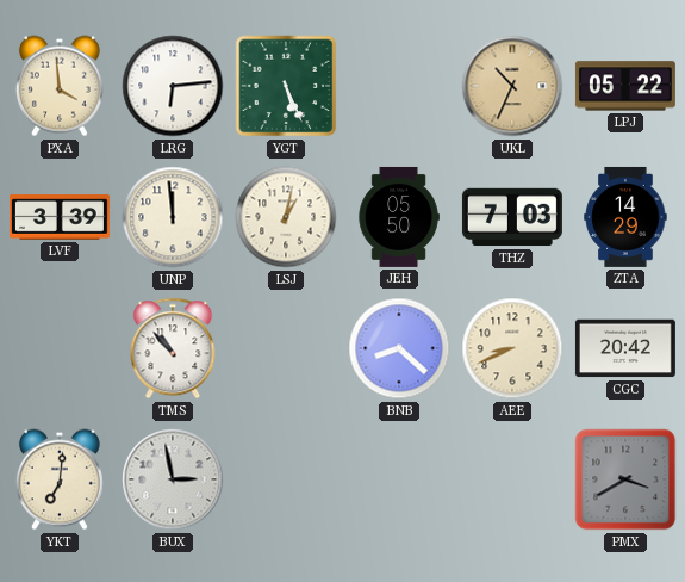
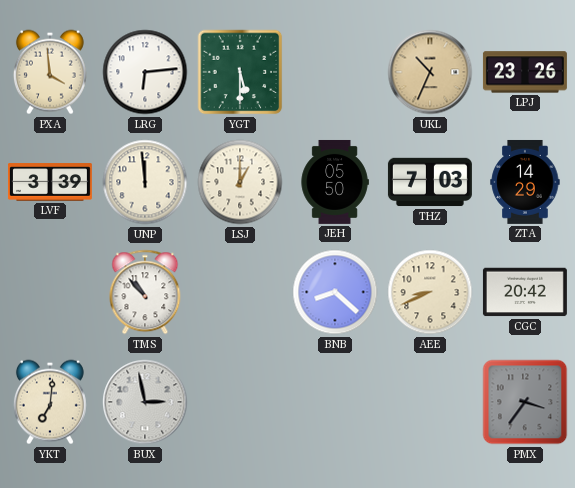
YGT: 5:26 -> 5:30
LPJ: 05:22 -> 23:26
LSJ: 1:02 -> 1:00
PMX: 3:40 -> 3:36
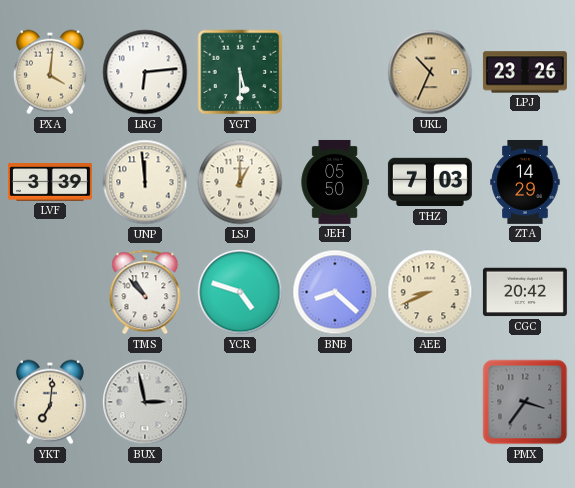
PXA: 3:59 -> 4:01
YCR: none -> 4:48
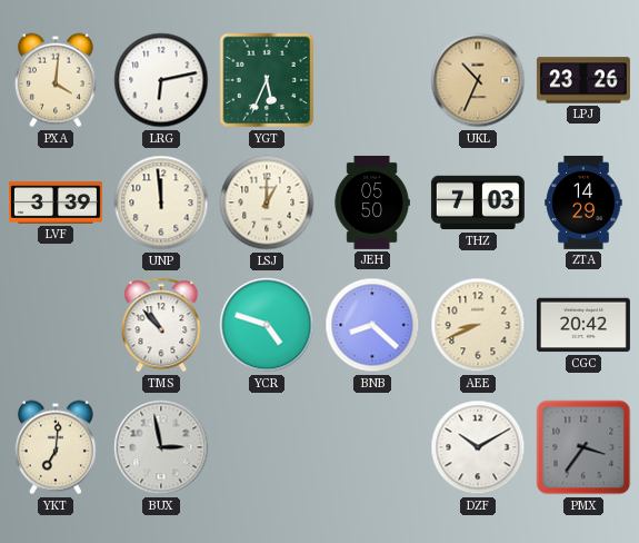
LRG: 6:14 -> 6:13
YGT: 5:30 -> 5:34
DZF: none -> 10:10
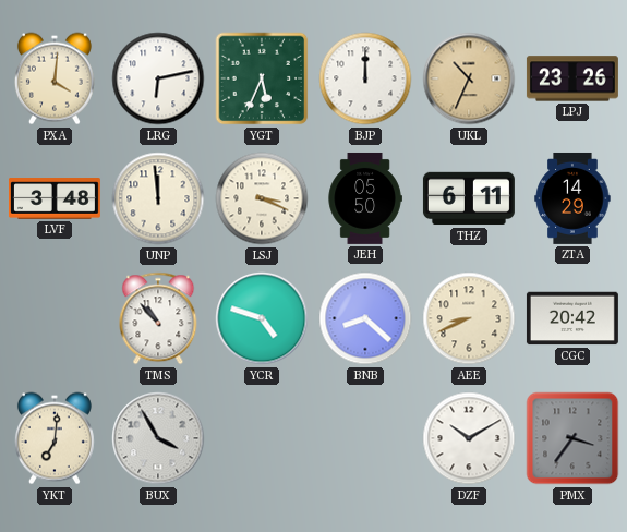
BJP: none -> 12:00
LVF: 3:39 -> 3:48
LSJ: 1:00 -> 3:19
THZ: 7:03 -> 6:11
BUX: 2:58 -> 3:55
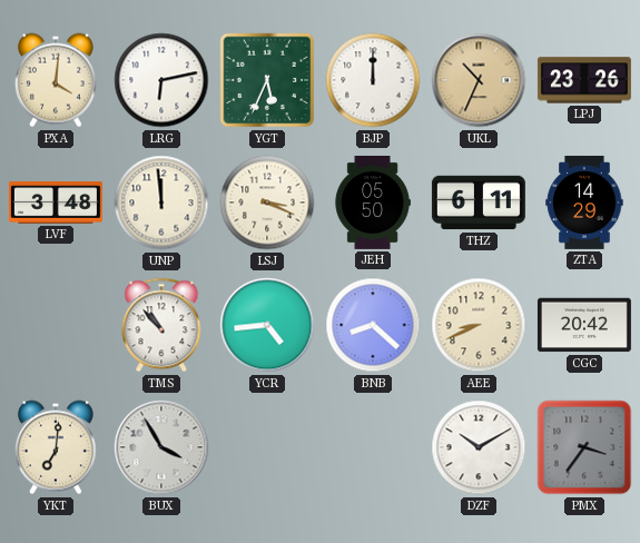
YCR: 4:48 -> 4:44
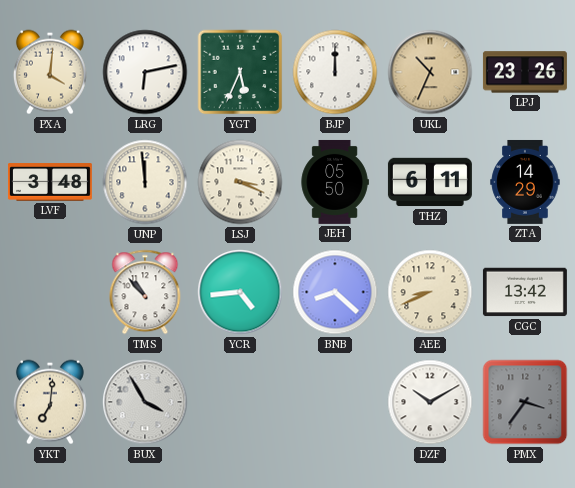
CGC: 20:42 -> 13:42
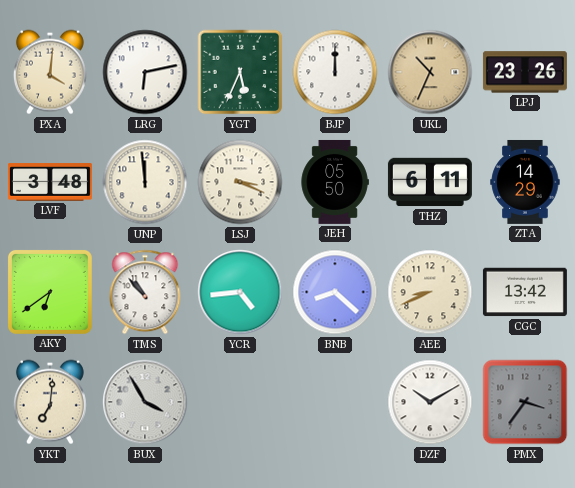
AKY: none -> 6:39
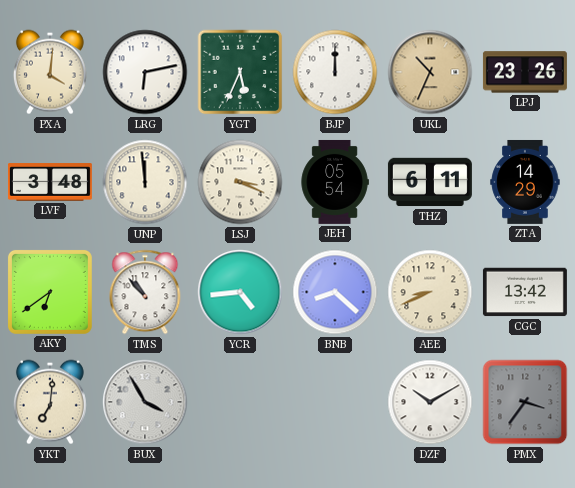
JEH: 05:50 -> 05:54
